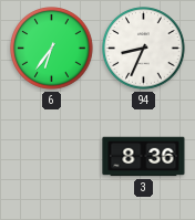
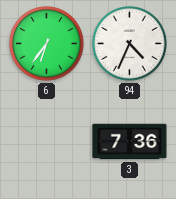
94: 8:34 -> 4:34
3: 8:36 -> 7:36
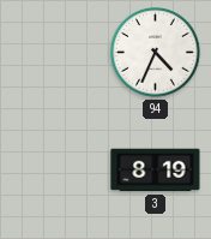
6: 6:36 -> none
3: 7:36 -> 8:19
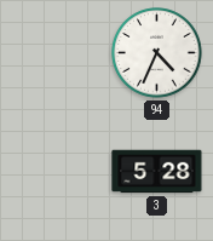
3: 8:19 -> 5:28
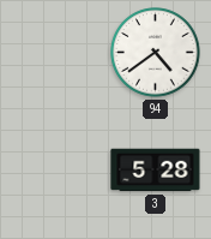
94: 4:34 -> 4:39
